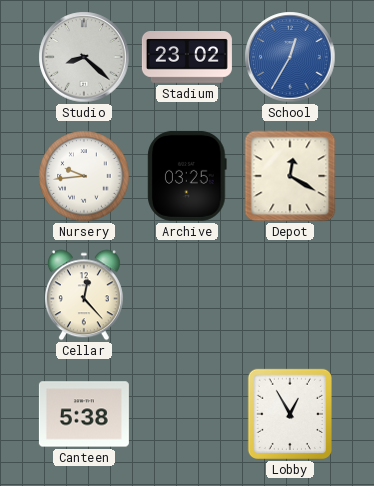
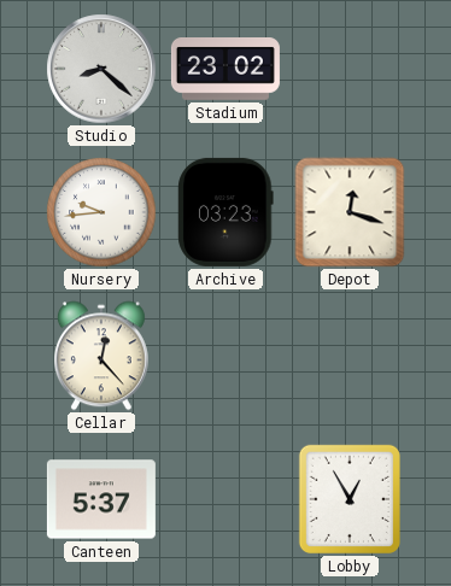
School: 12:35 -> none
Archive: 03:25 -> 03:23
Depot: 12:20 -> 12:18
Canteen: 5:38 -> 5:37
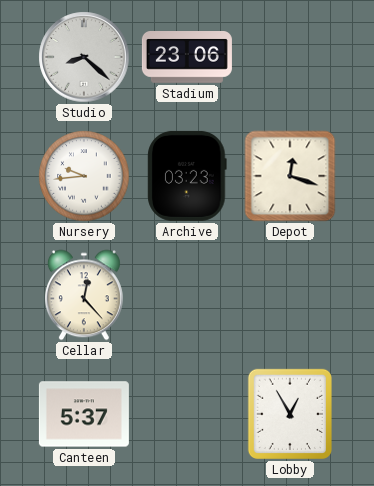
Stadium: 23:02 -> 23:06
